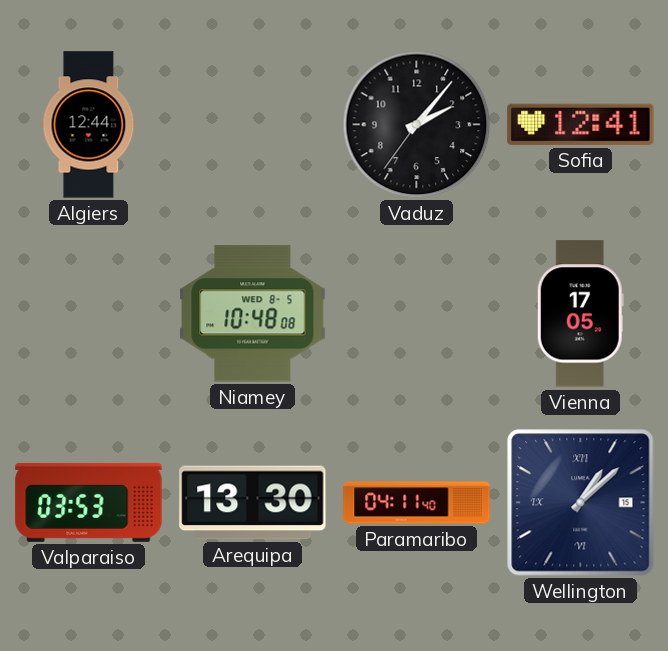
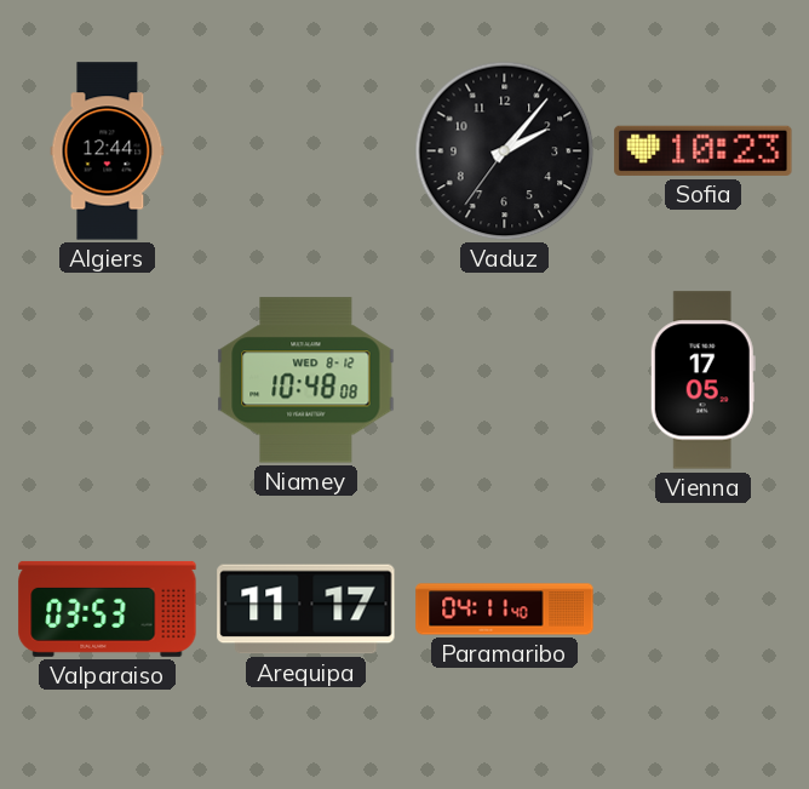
Sofia: 12:41 -> 10:23
Niamey date: WED 8-5 -> WED 8-12
Arequipa: 13:30 -> 11:17
Wellington: 1:08 -> none
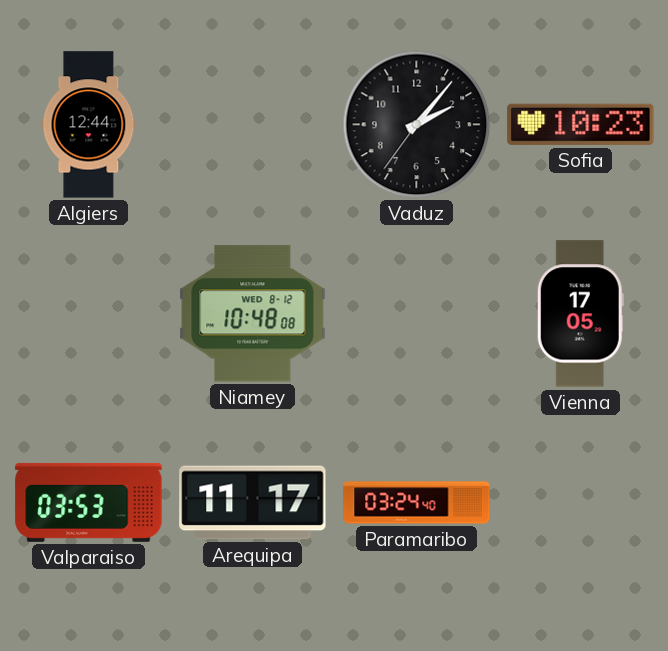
Paramaribo: 04:11 -> 03:24
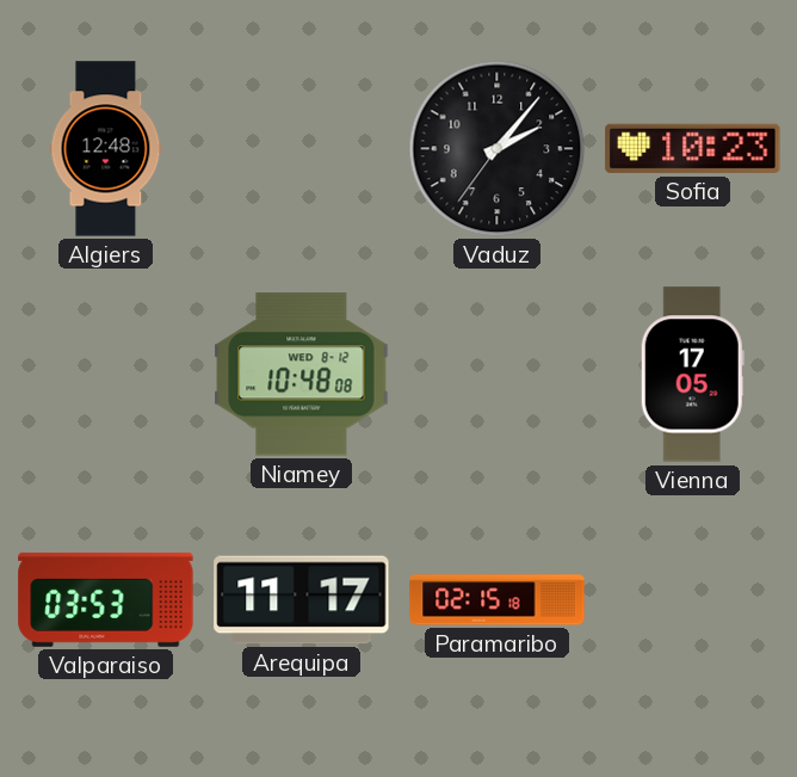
Algiers: 12:44 -> 12:48
Paramaribo: 03:24 -> 02:15
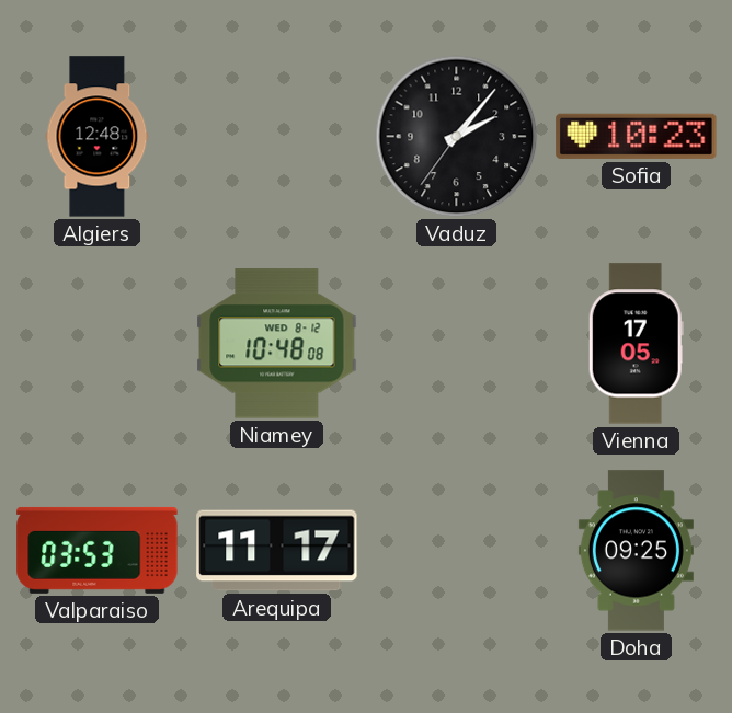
Paramaribo: 02:15 -> none
Doha: none -> 09:25
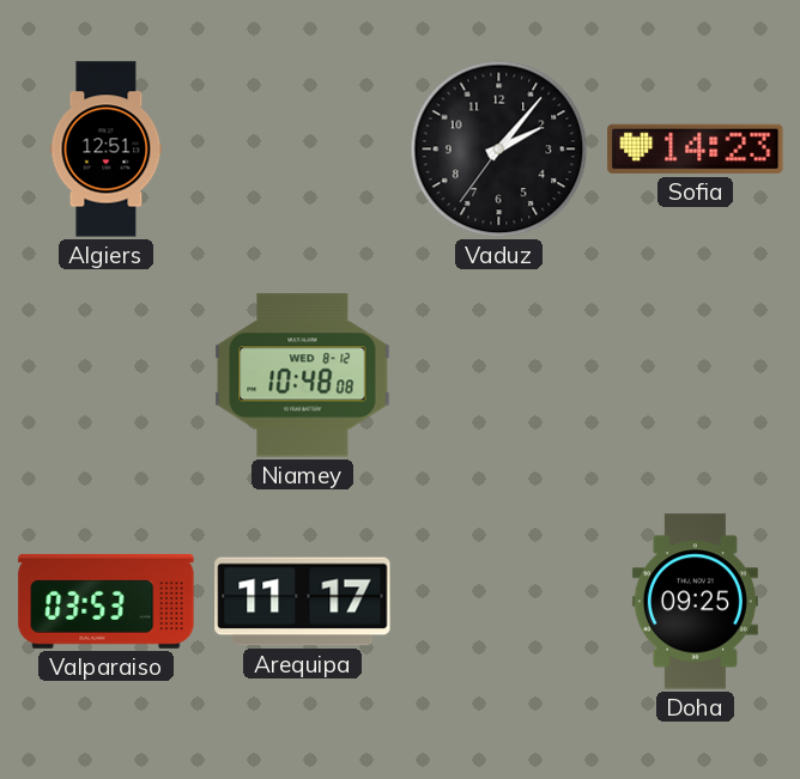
Algiers: 12:48 -> 12:51
Sofia: 10:23 -> 14:23
Vienna: 17:05 -> none
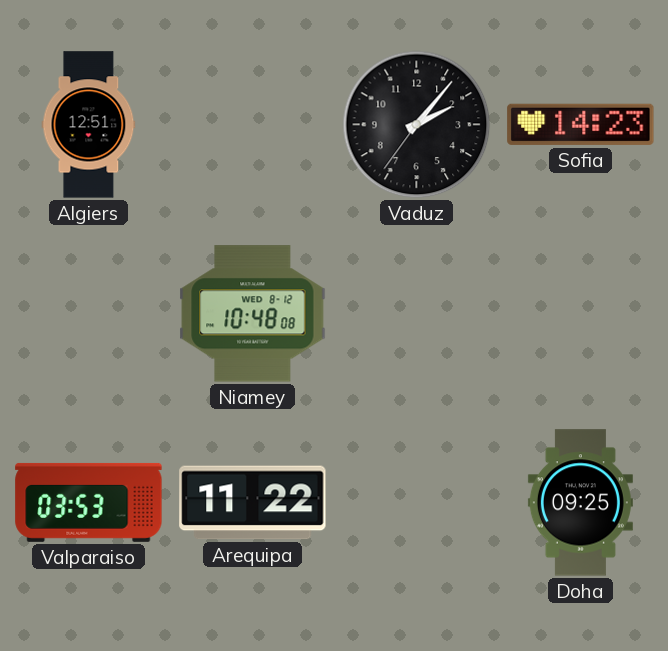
Arequipa: 11:17 -> 11:22
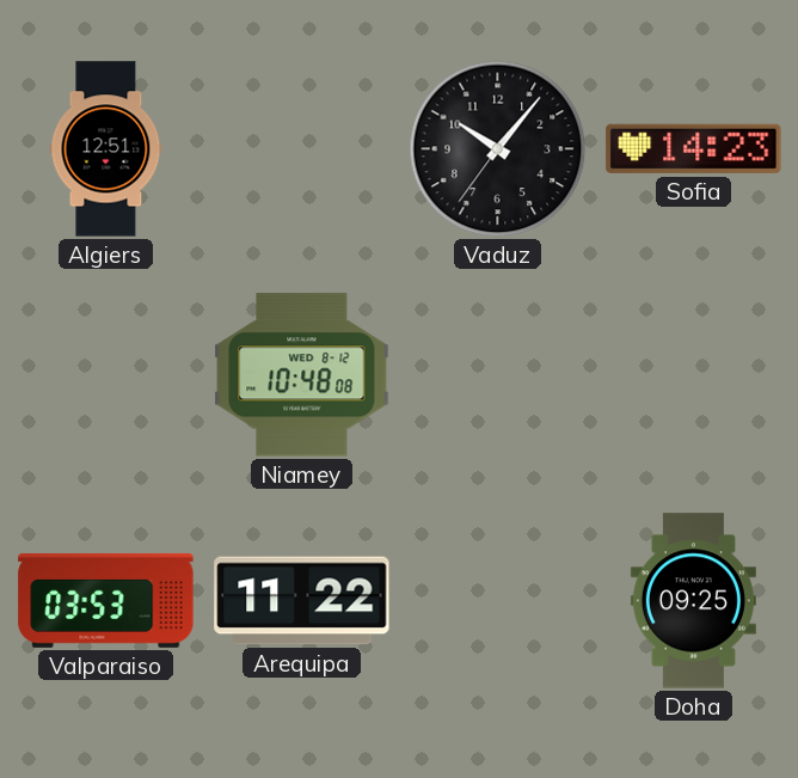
Vaduz: 2:06 -> 10:06
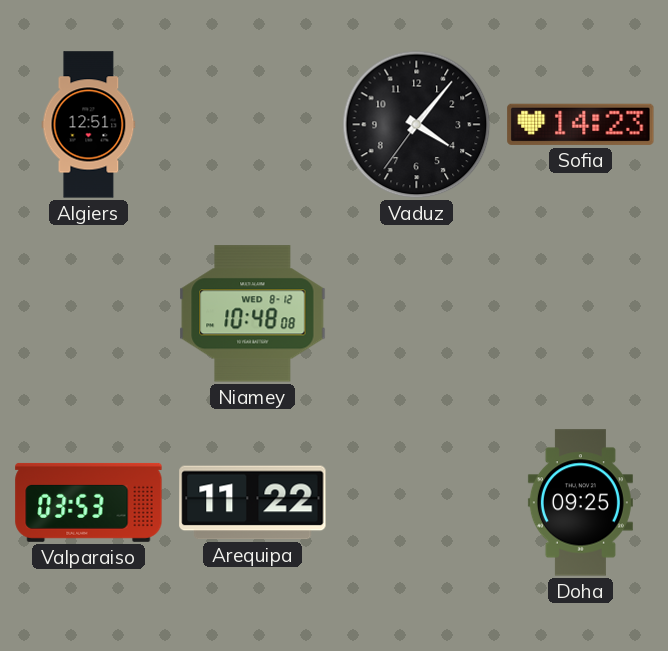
Vaduz: 10:06 -> 4:06
